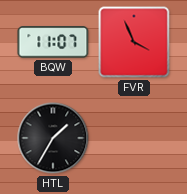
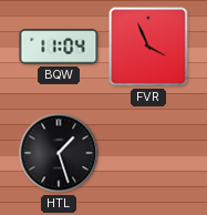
BQW: 11:07 -> 11:04
HTL: 1:35 -> 1:27
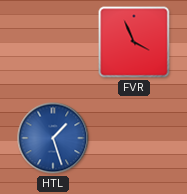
BQW: 11:04 -> none
HTL dial: black -> blue
